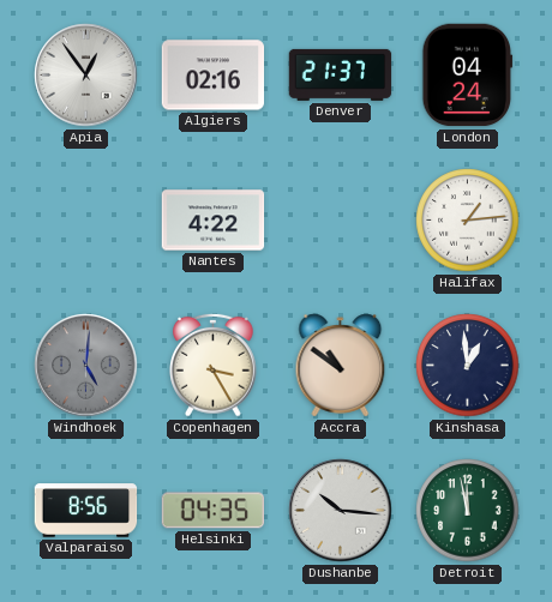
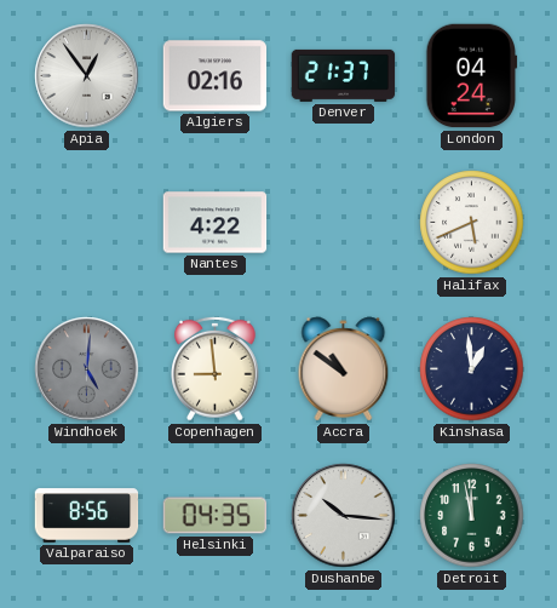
Halifax: 1:14 -> 5:41
Copenhagen: 3:25 -> 8:59
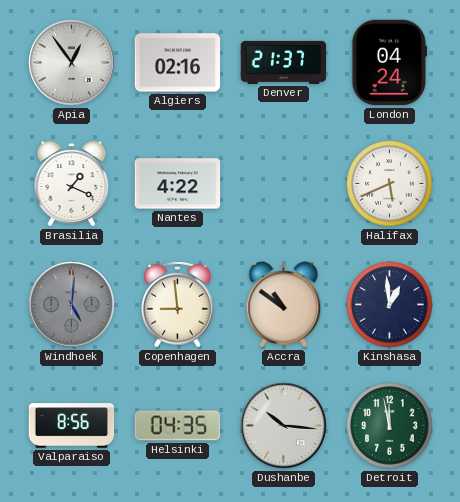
Brasilia: none -> 1:19
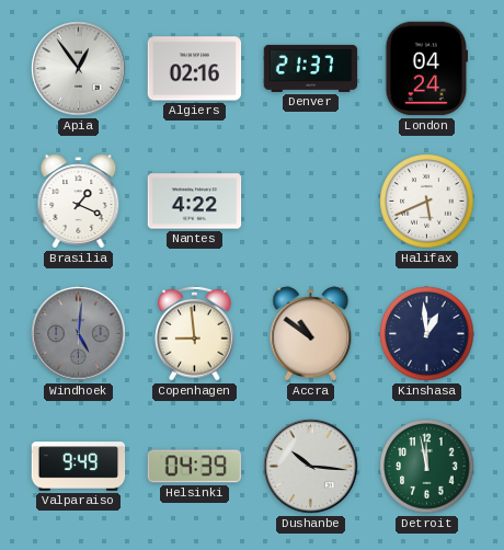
Valparaiso: 8:56 -> 9:49
Helsinki: 04:35 -> 04:39
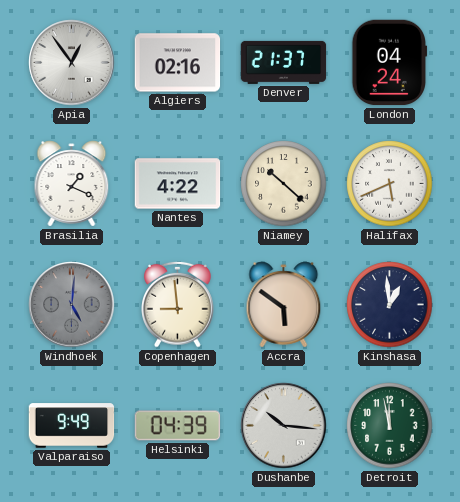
Niamey: none -> 10:22
Accra: 10:51 -> 5:51
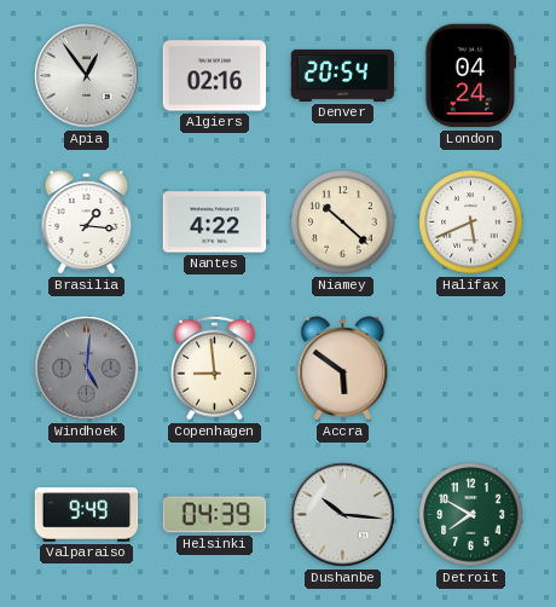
Denver: 21:37 -> 20:54
Brasilia: 1:19 -> 1:16
Kinshasa: 12:59 -> none
Detroit: 11:58 -> 7:50
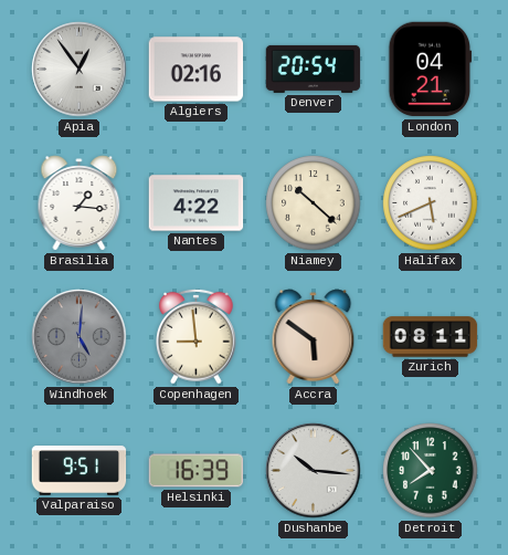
London: 04:24 -> 04:21
Zurich: none -> 08:11
Valparaiso: 9:49 -> 9:51
Helsinki: 04:39 -> 16:39
Detroit: 7:50 -> 7:53
